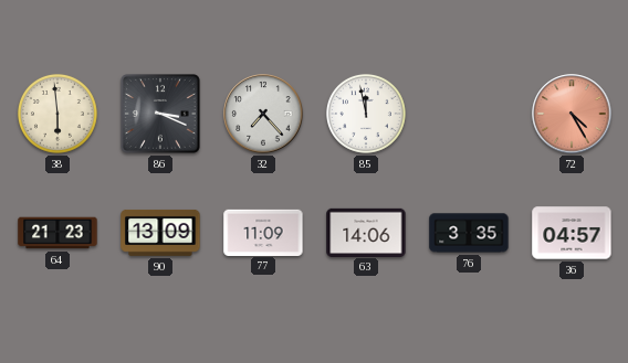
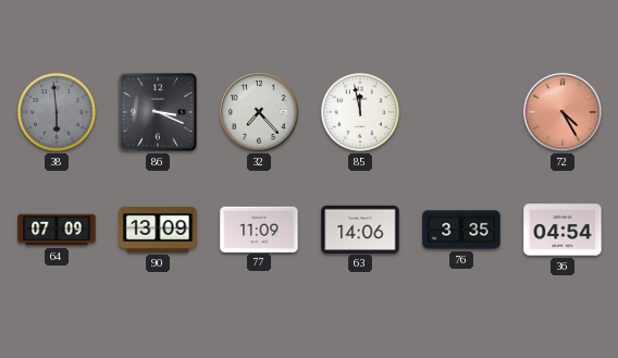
38 dial: cream -> grey
64: 21:23 -> 07:09
36: 04:57 -> 04:54
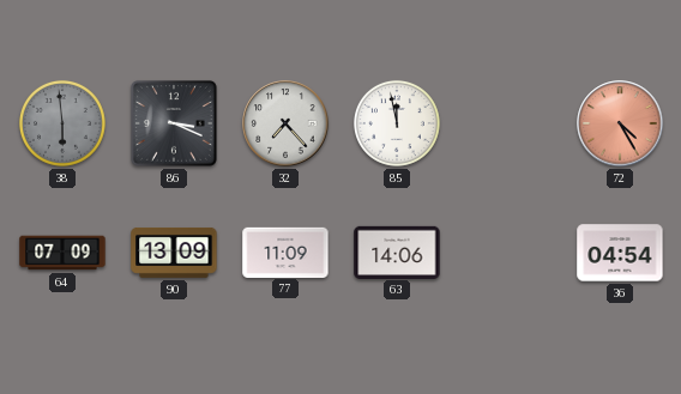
76: 3:35 -> none
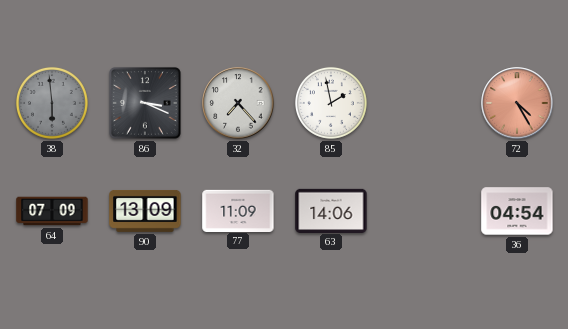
85: 11:58 -> 1:58
